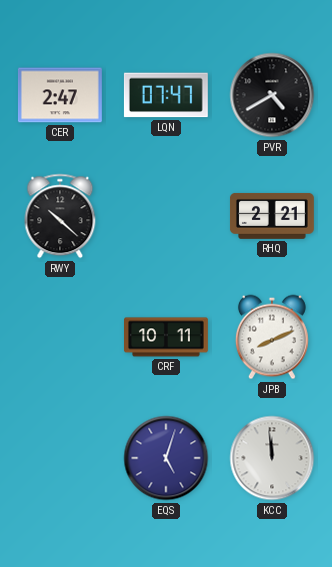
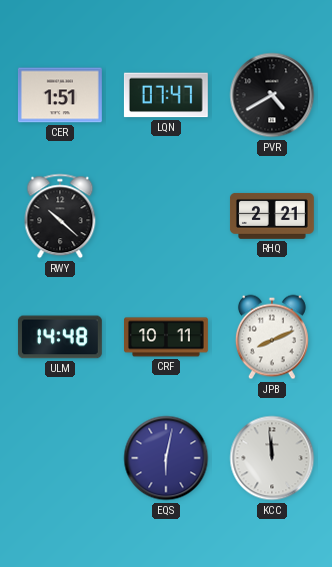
CER: 2:47 -> 1:51
ULM: none -> 14:48
EQS: 5:03 -> 6:02
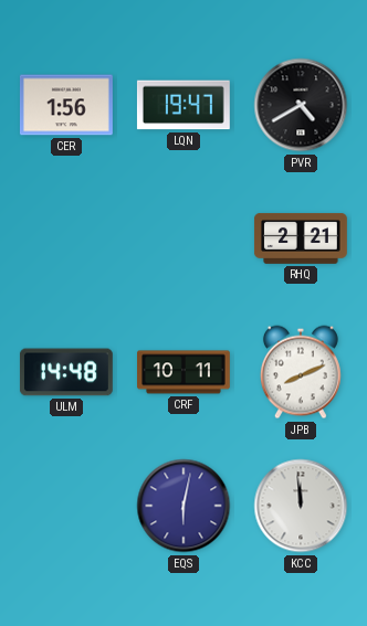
CER: 1:51 -> 1:56
LQN: 07:47 -> 19:47
RWY: 10:22 -> none
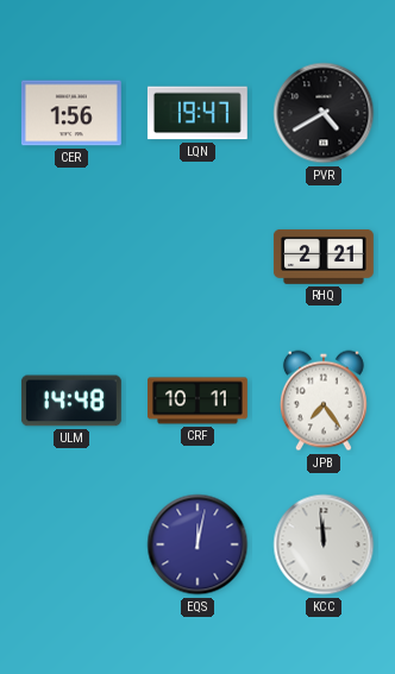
JPB: 8:11 -> 7:24
EQS: 6:02 -> 12:02
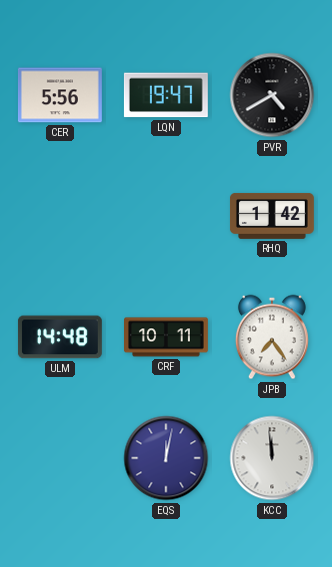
CER: 1:56 -> 5:56
RHQ: 2:21 -> 1:42
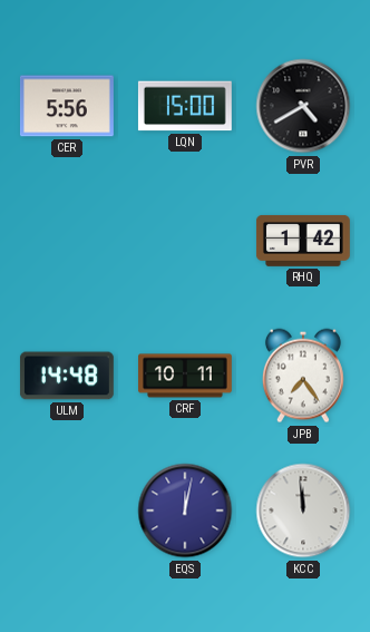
LQN: 19:47 -> 15:00
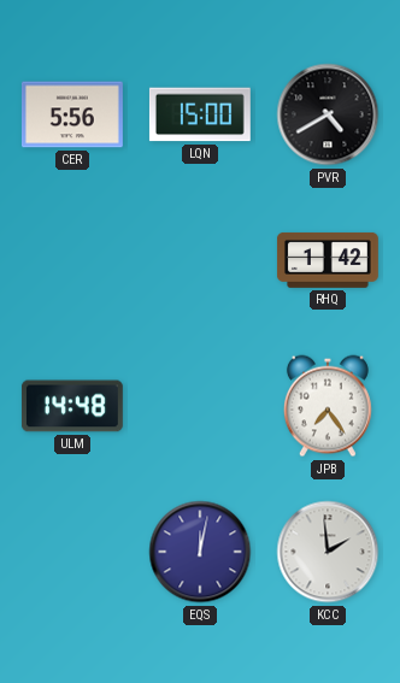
CRF: 10:11 -> none
KCC: 11:59 -> 1:59
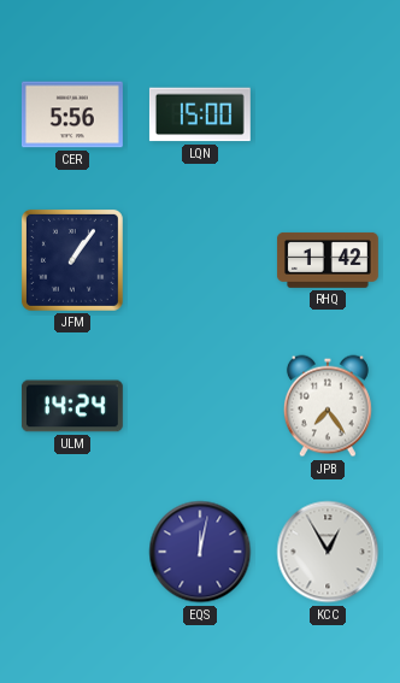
PVR: 4:40 -> none
JFM: none -> 1:06
ULM: 14:48 -> 14:24
KCC: 1:59 -> 12:55
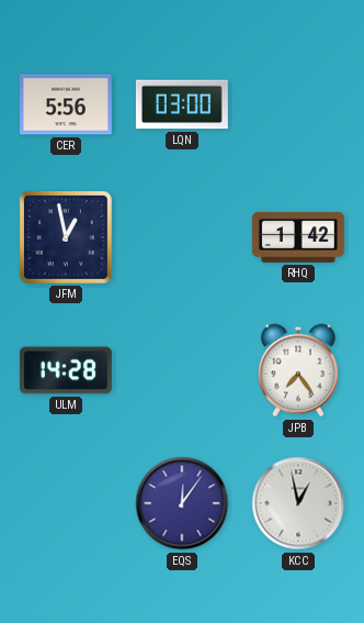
LQN: 15:00 -> 03:00
JFM: 1:06 -> 12:58
ULM: 14:24 -> 14:28
EQS: 12:02 -> 12:06
KCC: 12:55 -> 12:58
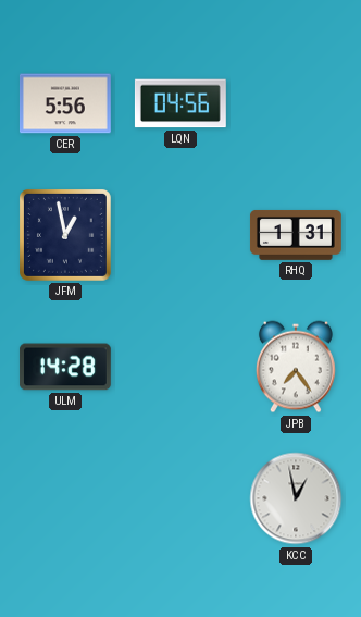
LQN: 03:00 -> 04:56
RHQ: 1:42 -> 1:31
EQS: 12:06 -> none
